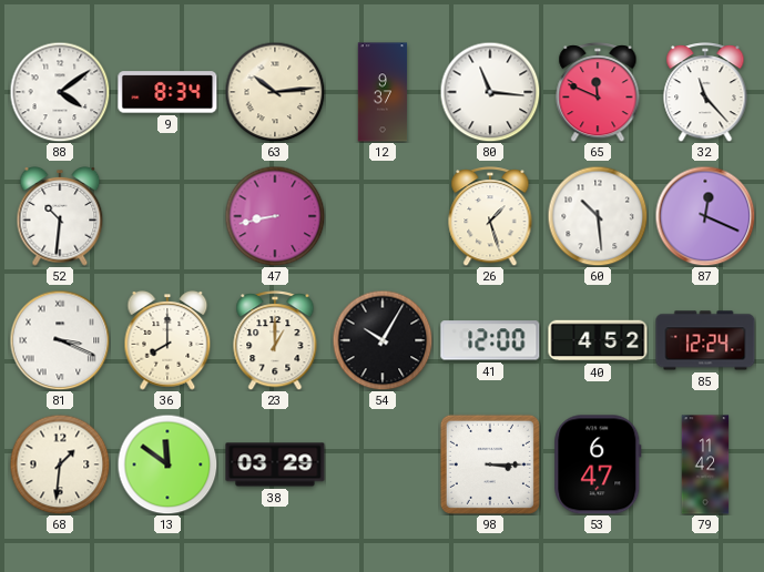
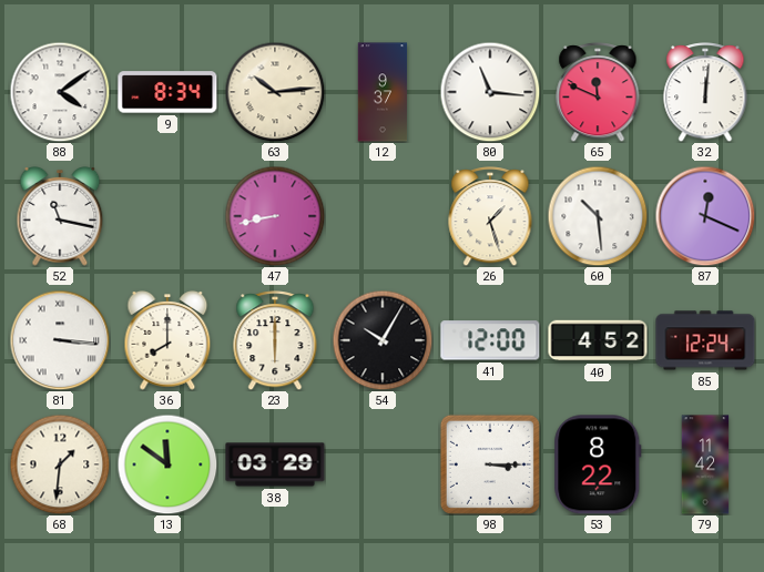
32: 11:23 -> 12:01
52: 10:31 -> 11:17
81: 3:19 -> 3:16
23: 1:00 -> 6:00
53: 6:47 -> 8:22
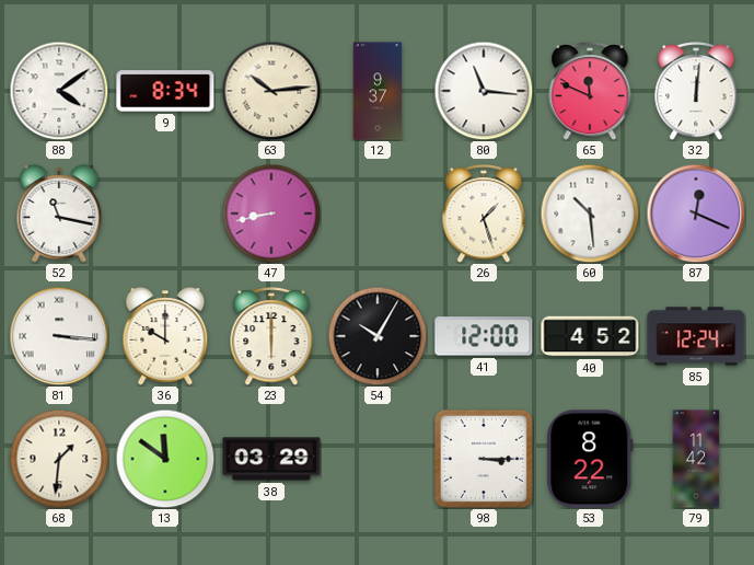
36: 8:00 -> 10:00
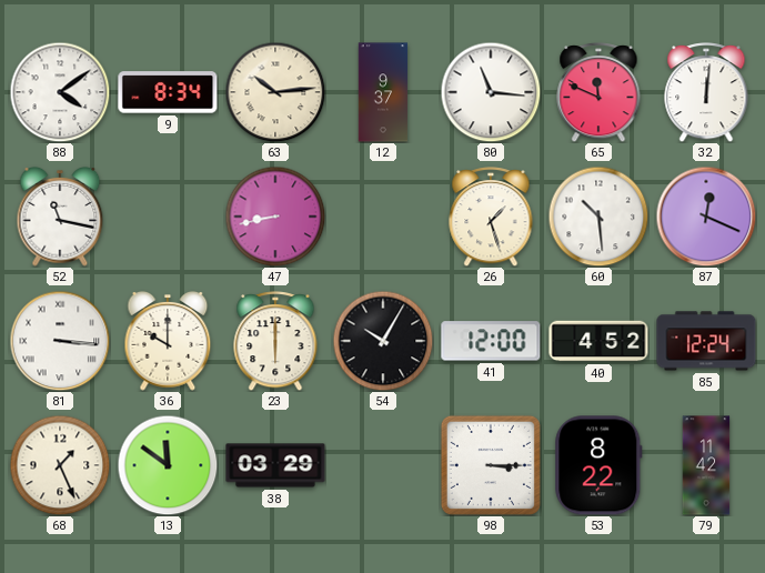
68: 1:31 -> 1:26
